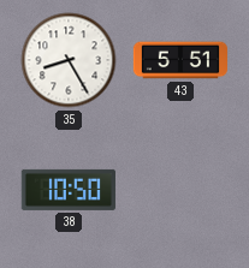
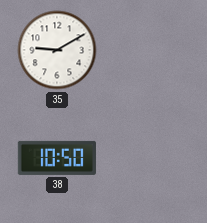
35: 8:25 -> 9:10
43: 5:51 -> none
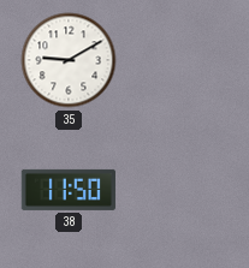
38: 10:50 -> 11:50
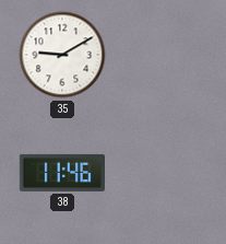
38: 11:50 -> 11:46
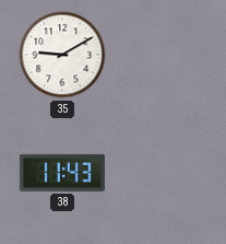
38: 11:46 -> 11:43
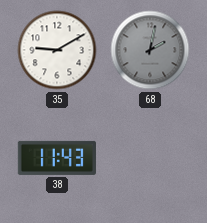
68: none -> 2:02
